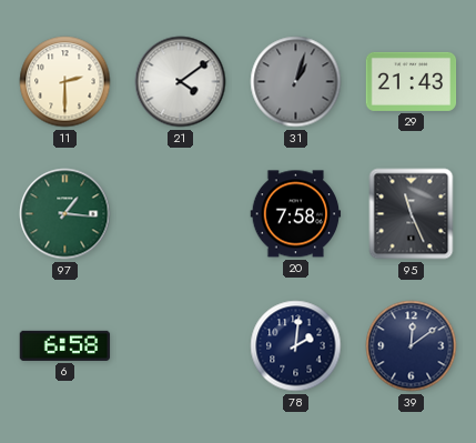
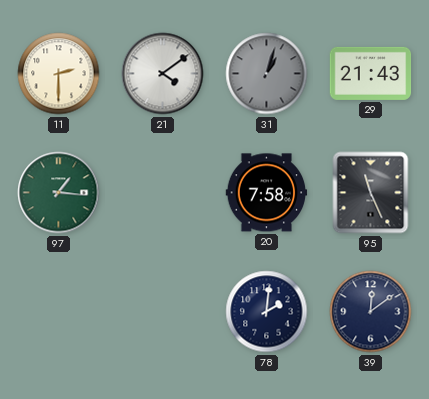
6: 6:58 -> none
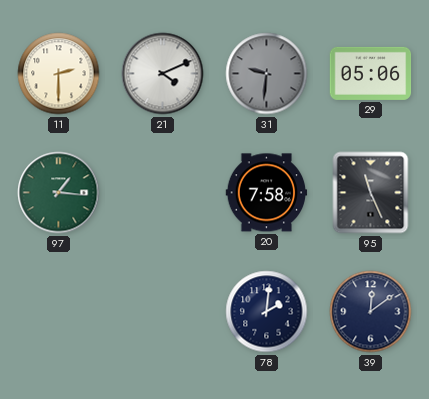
21: 4:09 -> 4:11
31: 1:03 -> 9:31
29: 21:43 -> 05:06
